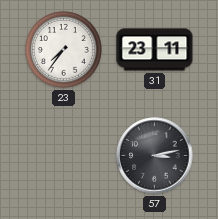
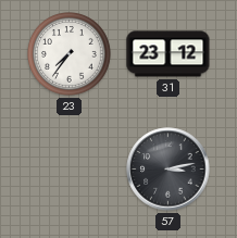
31: 23:11 -> 23:12
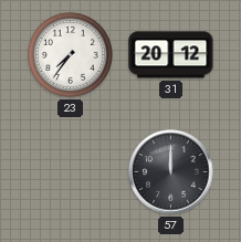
31: 23:12 -> 20:12
57: 3:13 -> 12:00
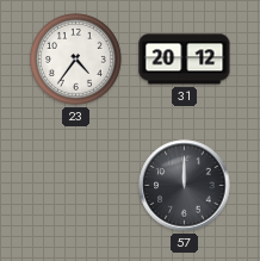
23: 7:36 -> 4:36
